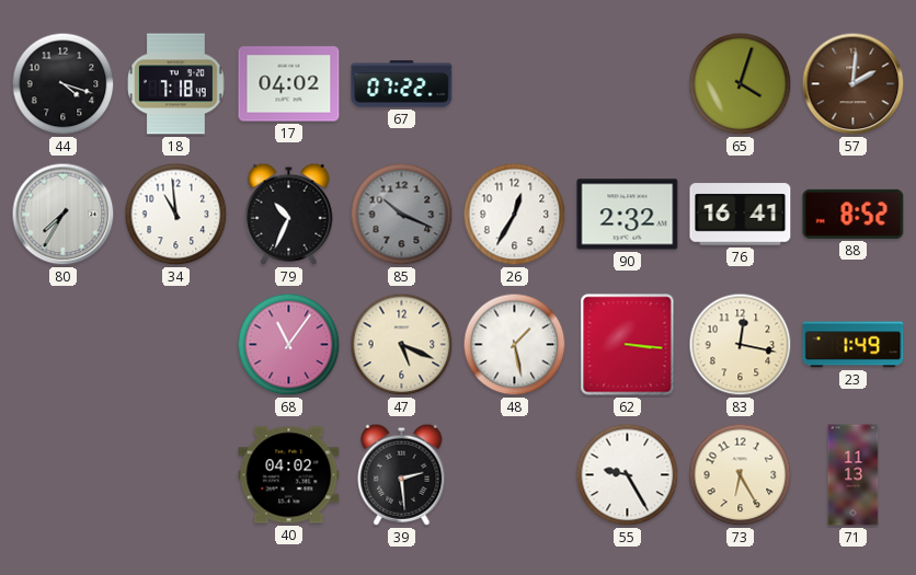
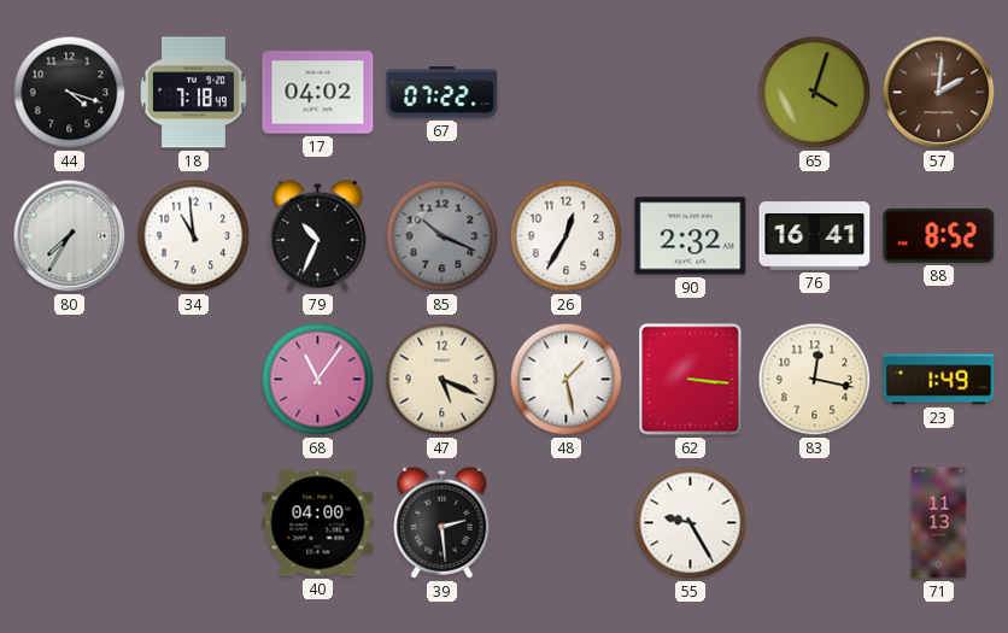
40: 04:02 -> 04:00
73: 6:25 -> none
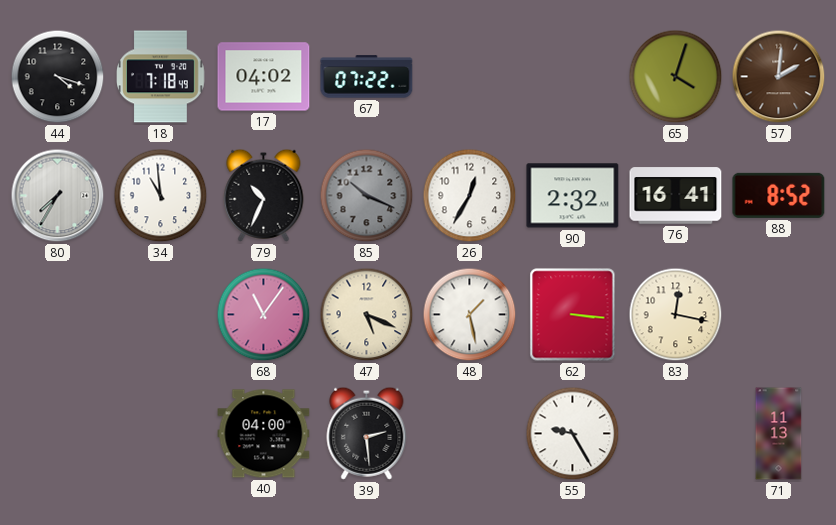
23: 1:49 -> none
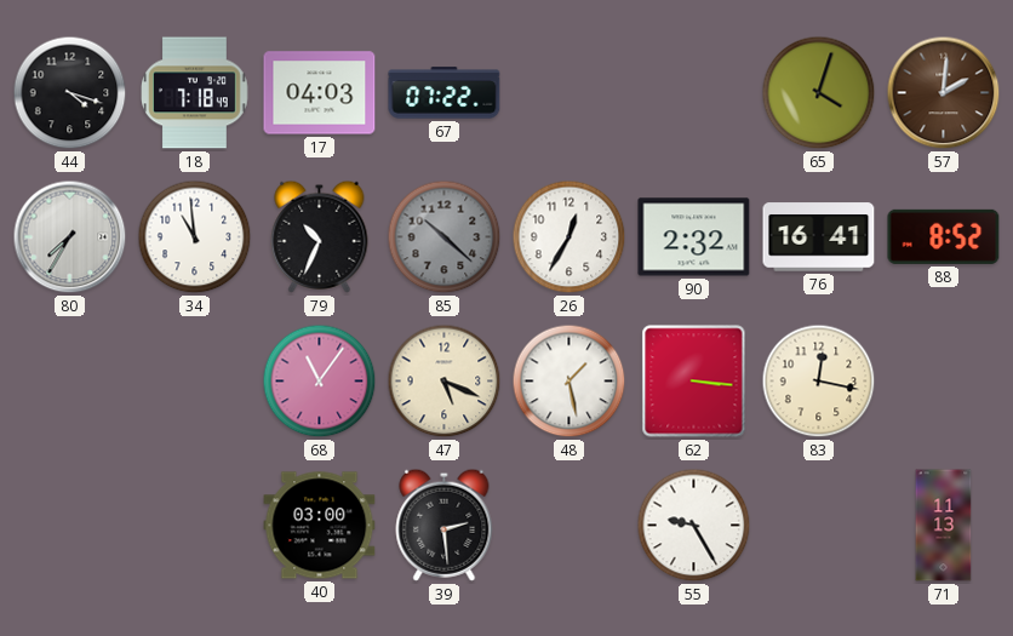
17: 04:02 -> 04:03
85: 10:19 -> 10:22
40: 04:00 -> 03:00
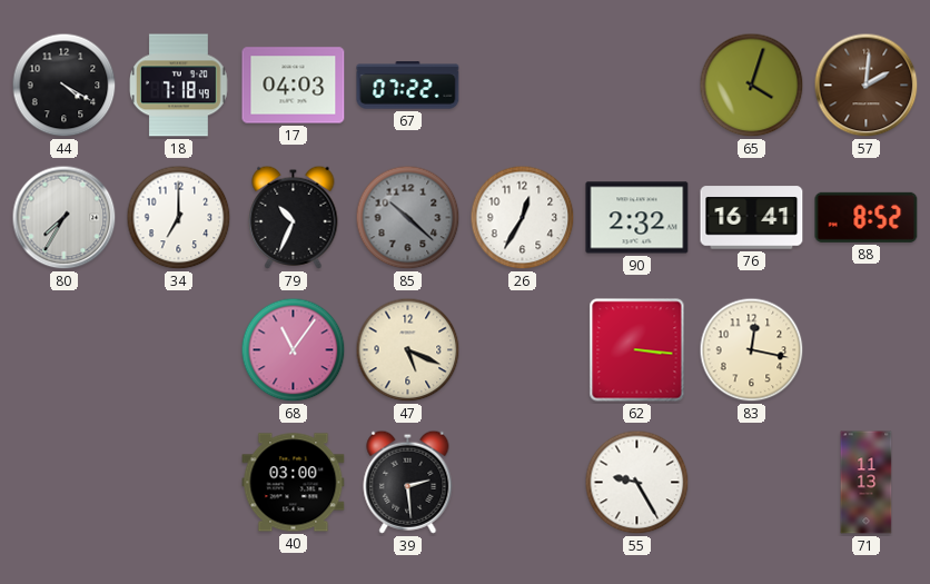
44: 4:18 -> 4:20
34: 10:59 -> 7:00
48: 1:28 -> none
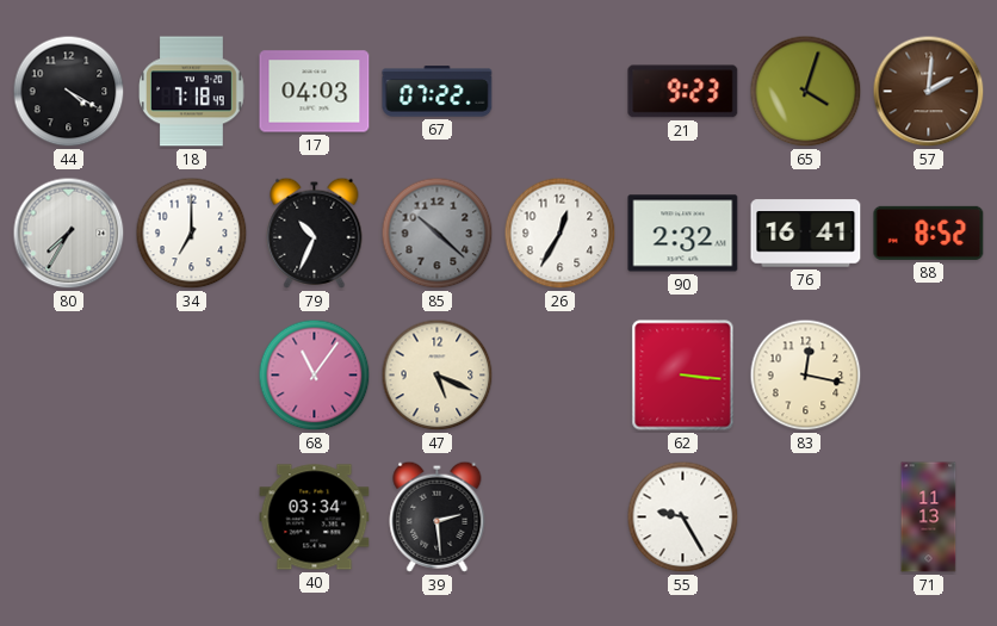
21: none -> 9:23
40: 03:00 -> 03:34
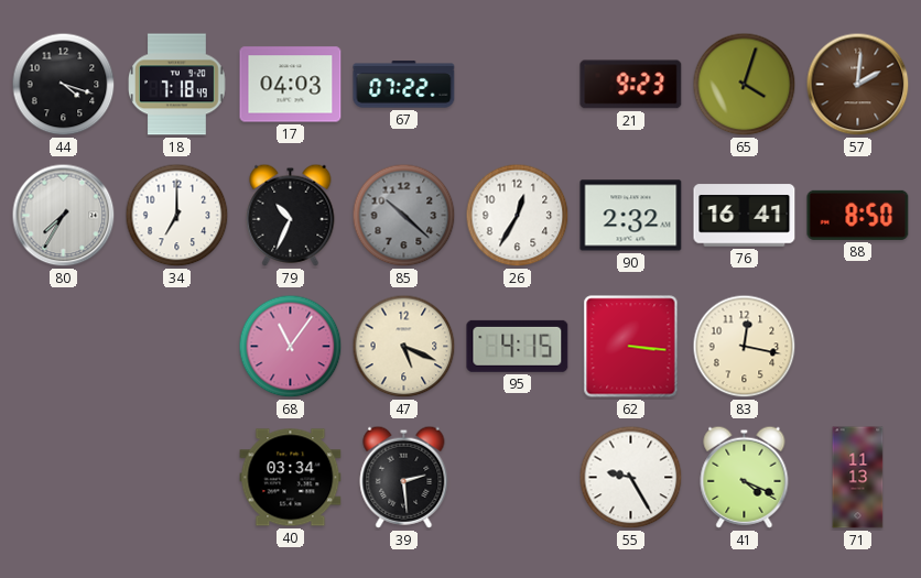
44: 4:20 -> 4:18
88: 8:52 -> 8:50
95: none -> 4:15
41: none -> 4:19
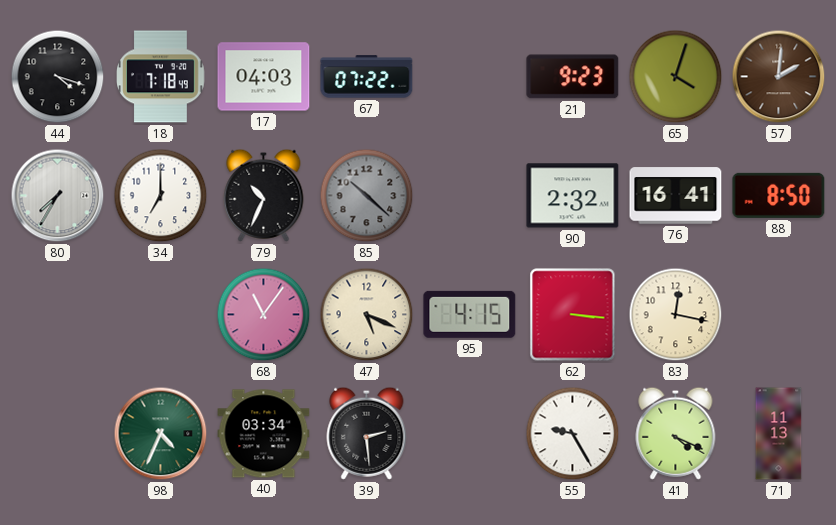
26: 12:35 -> none
98: none -> 4:34
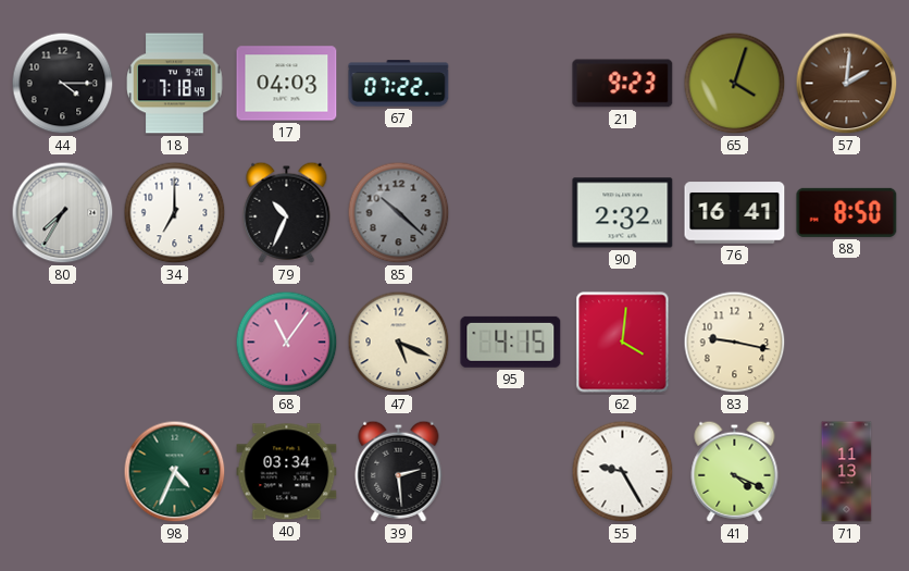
44: 4:18 -> 4:15
62: 3:16 -> 4:01
83: 12:17 -> 9:17
